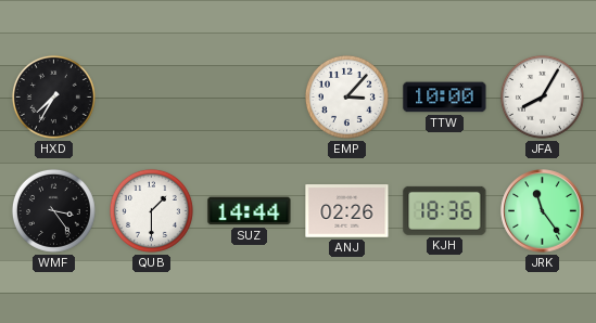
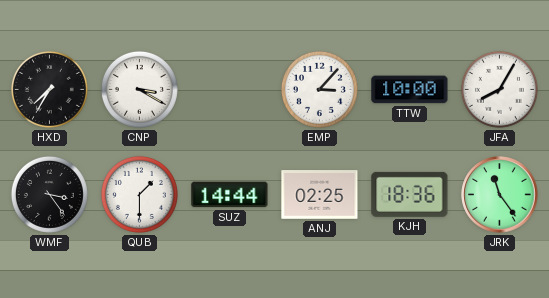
CNP: none -> 3:20
ANJ: 02:26 -> 02:25
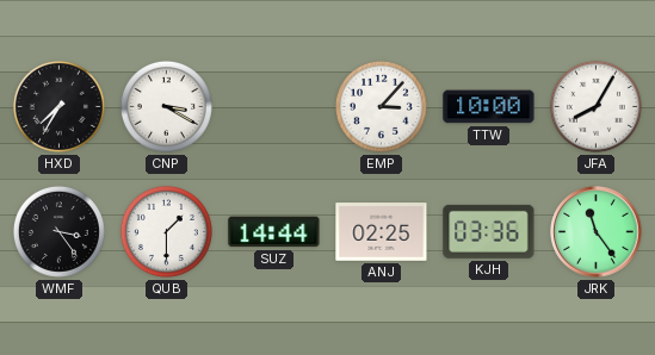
KJH: 18:36 -> 03:36
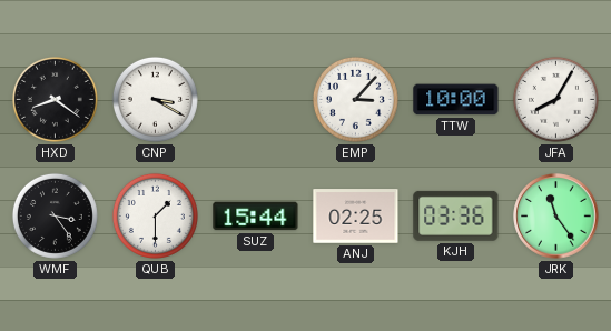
HXD: 7:35 -> 8:21
SUZ: 14:44 -> 15:44
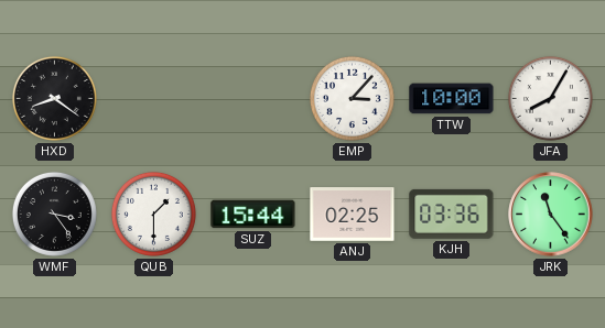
CNP: 3:20 -> none
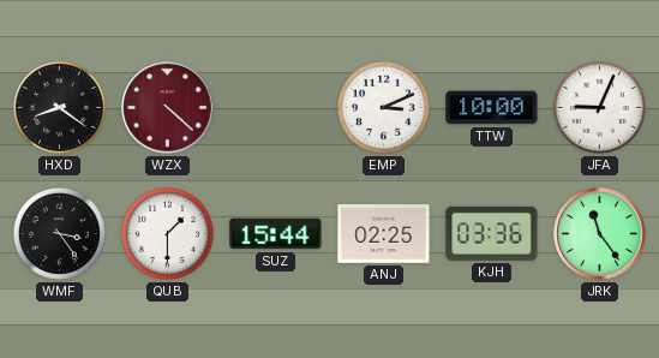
WZX: none -> 4:22
EMP: 3:07 -> 3:11
JFA: 8:05 -> 9:04
